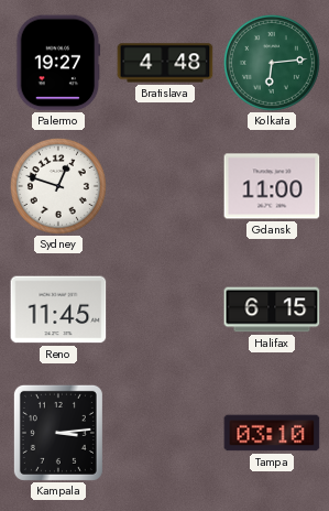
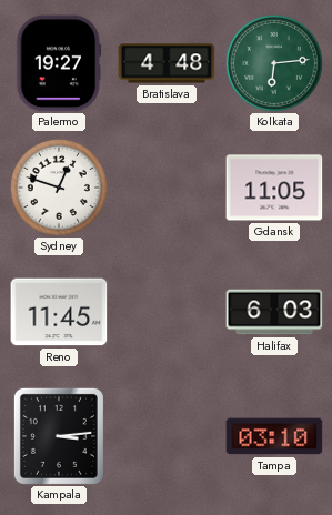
Gdansk: 11:00 -> 11:05
Halifax: 6:15 -> 6:03
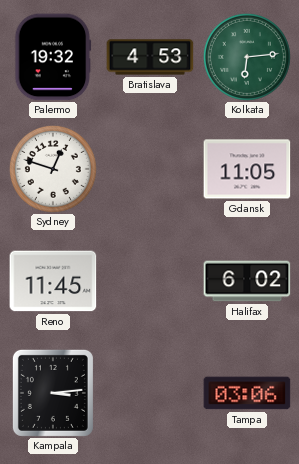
Palermo: 19:27 -> 19:32
Bratislava: 4:48 -> 4:53
Halifax: 6:03 -> 6:02
Tampa: 03:10 -> 03:06
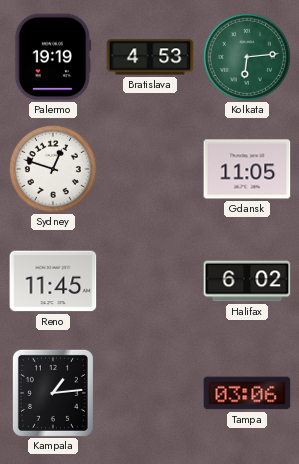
Palermo: 19:32 -> 19:19
Kampala: 3:14 -> 1:14
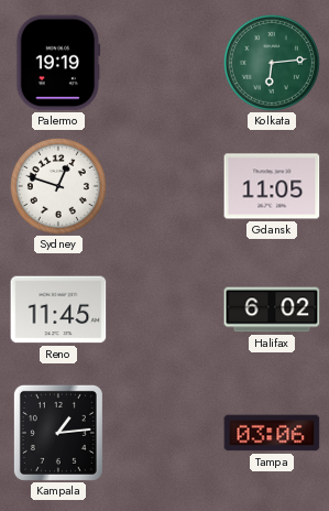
Bratislava: 4:53 -> none
